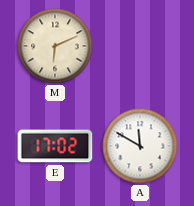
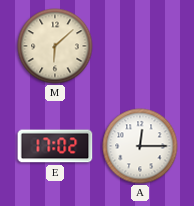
M: 6:11 -> 6:08
A: 11:50 -> 12:15
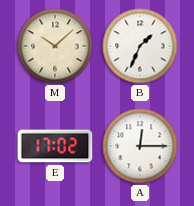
M: 6:08 -> 10:08
B: none -> 1:34
